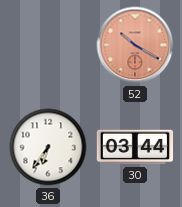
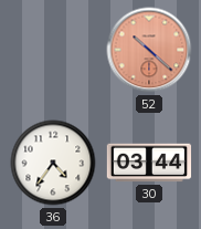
52: 10:20 -> 10:22
36: 6:36 -> 4:36
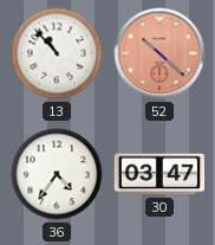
13: none -> 10:53
30: 03:44 -> 03:47
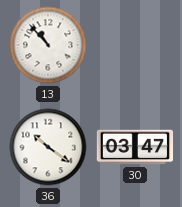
52: 10:22 -> none
36: 4:36 -> 10:21
